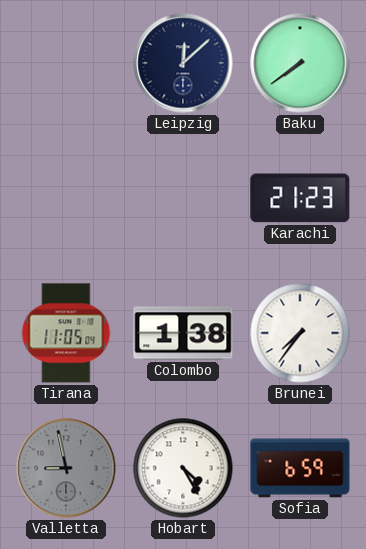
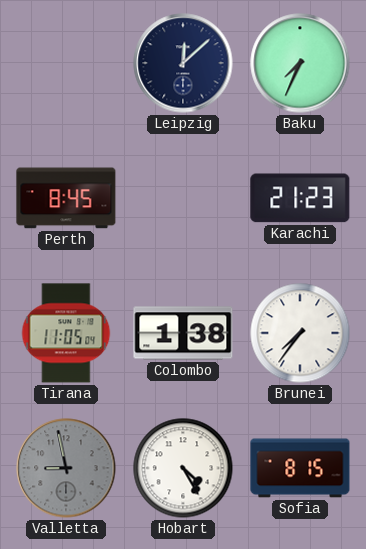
Baku: 7:39 -> 7:34
Perth: none -> 8:45
Sofia: 6:59 -> 8:15
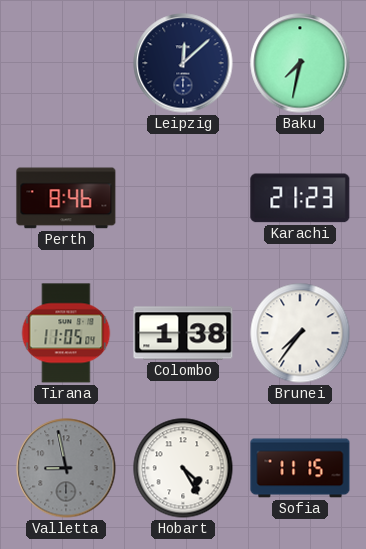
Baku: 7:34 -> 7:32
Perth: 8:45 -> 8:46
Sofia: 8:15 -> 11:15
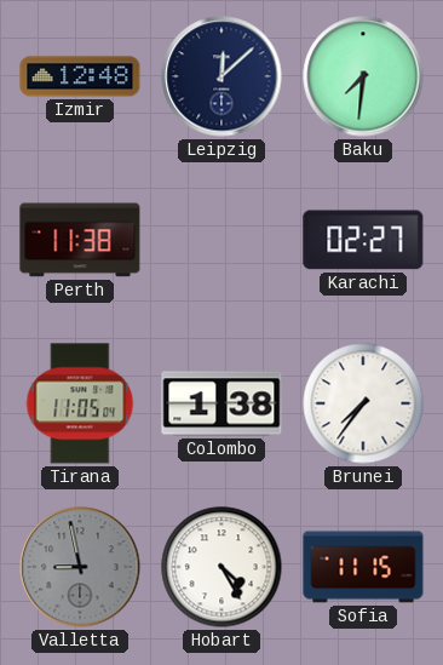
Izmir: none -> 12:48
Baku: 7:32 -> 7:31
Perth: 8:46 -> 11:38
Karachi: 21:23 -> 02:27
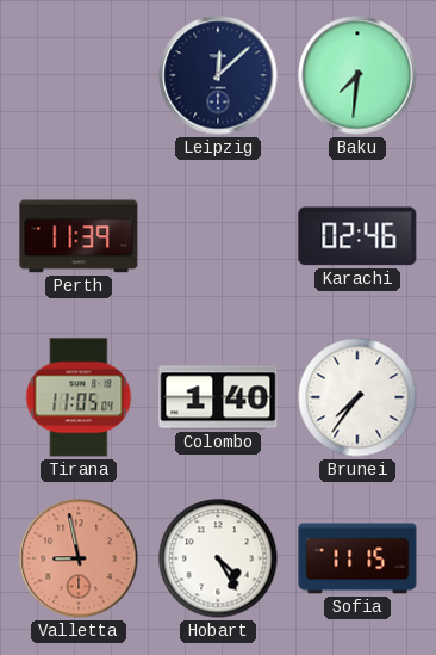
Izmir: 12:48 -> none
Perth: 11:38 -> 11:39
Karachi: 02:27 -> 02:46
Colombo: 1:38 -> 1:40
Valletta dial: grey -> salmon
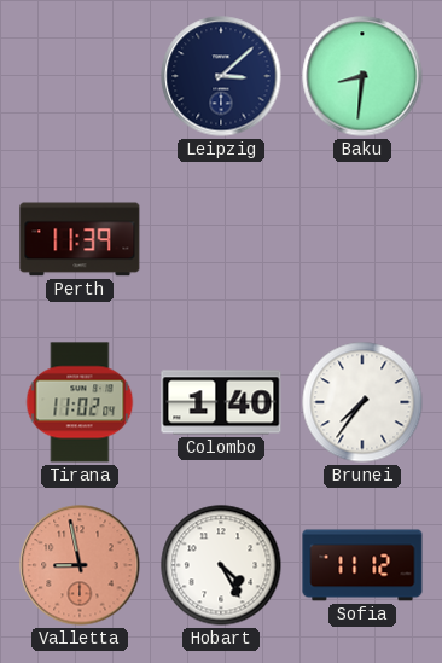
Leipzig: 12:08 -> 3:08
Baku: 7:31 -> 8:31
Karachi: 02:46 -> none
Tirana: 11:05 -> 11:02
Sofia: 11:15 -> 11:12
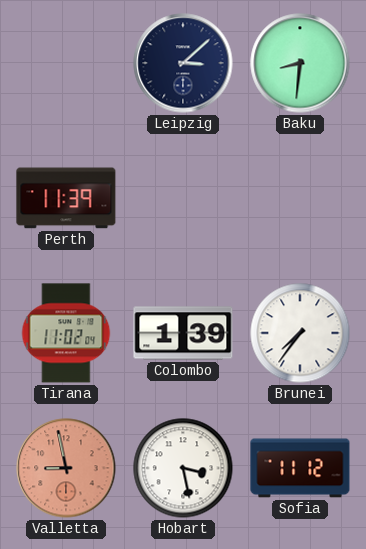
Colombo: 1:40 -> 1:39
Hobart: 4:25 -> 3:28
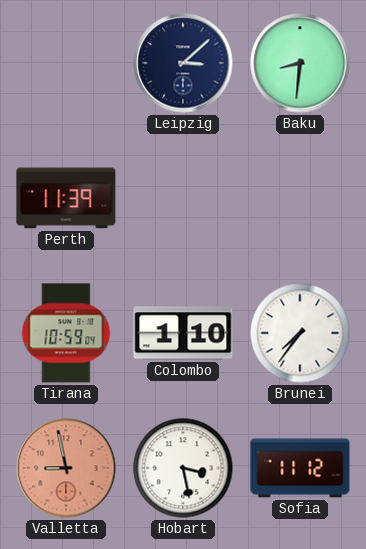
Tirana: 11:02 -> 10:59
Colombo: 1:39 -> 1:10
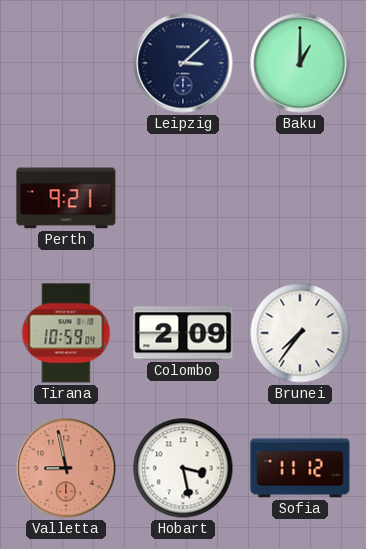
Baku: 8:31 -> 1:00
Perth: 11:39 -> 9:21
Colombo: 1:10 -> 2:09
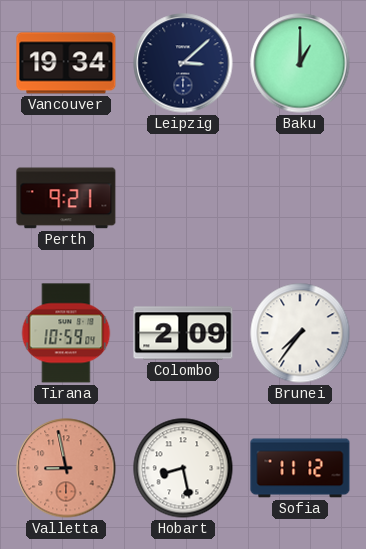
Vancouver: none -> 19:34
Hobart: 3:28 -> 8:28
